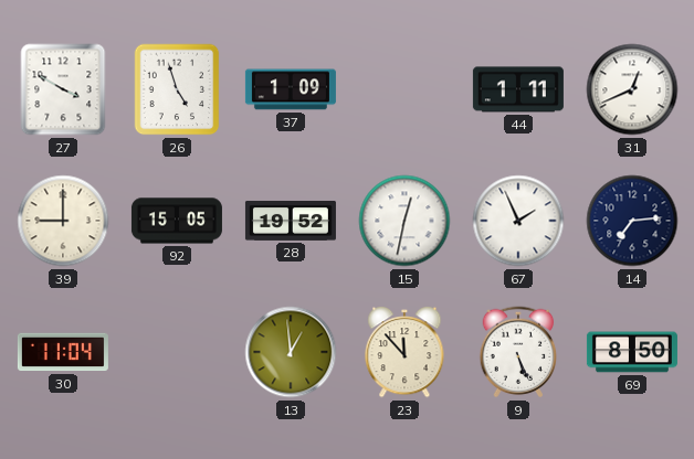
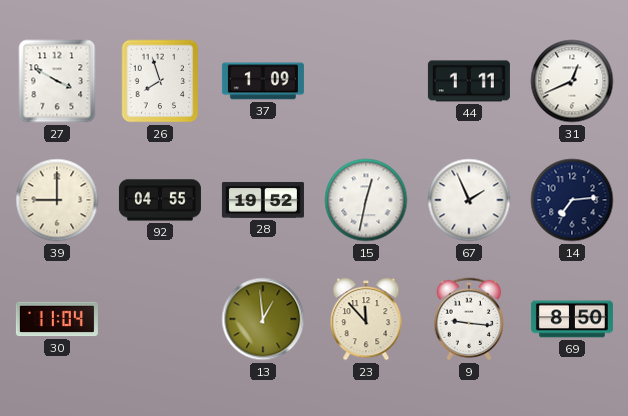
26: 4:57 -> 7:57
92: 15:05 -> 04:55
9: 5:26 -> 9:16
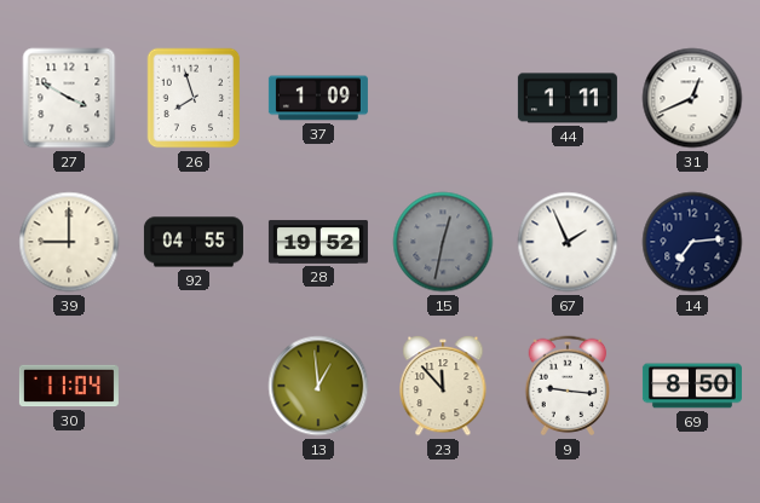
15 dial: white -> grey
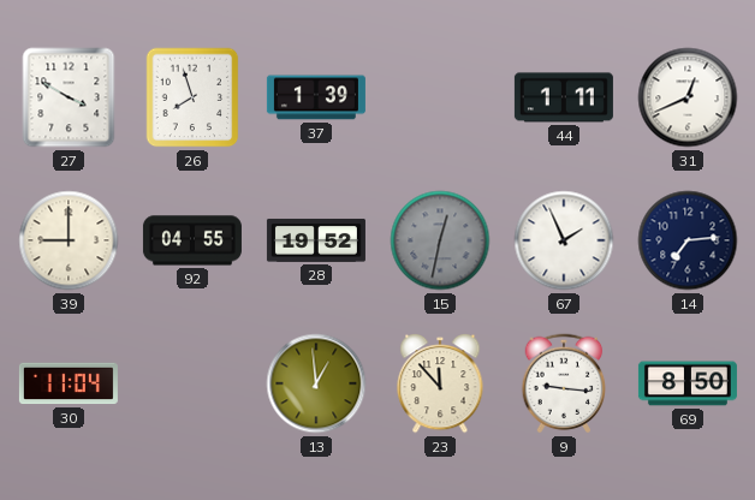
37: 1:09 -> 1:39
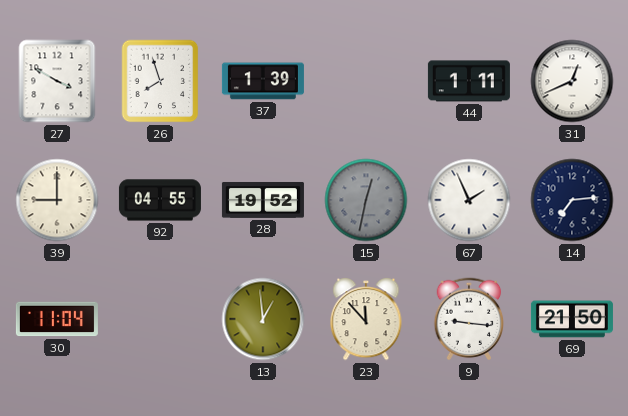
69: 8:50 -> 21:50
